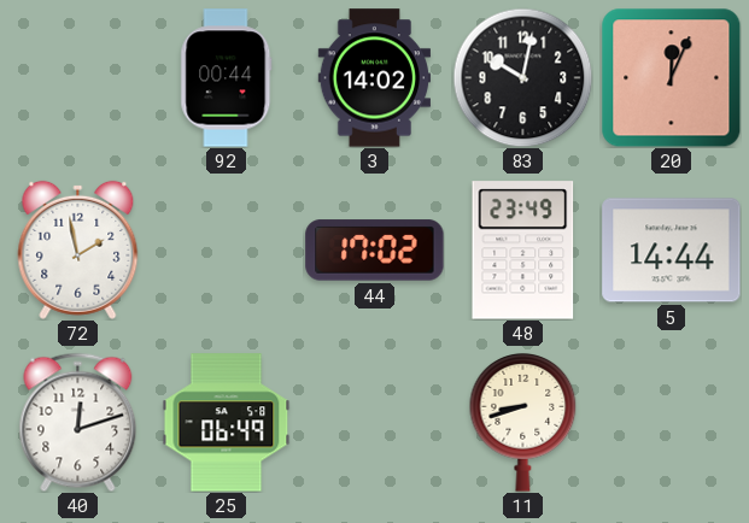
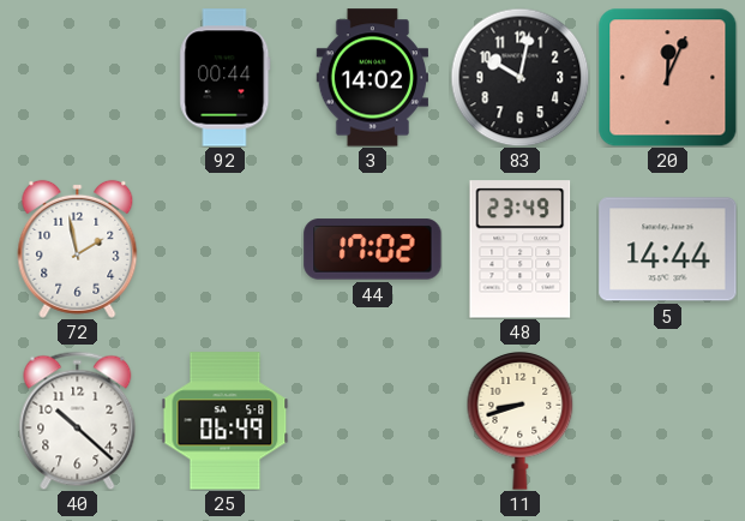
40: 12:12 -> 10:22
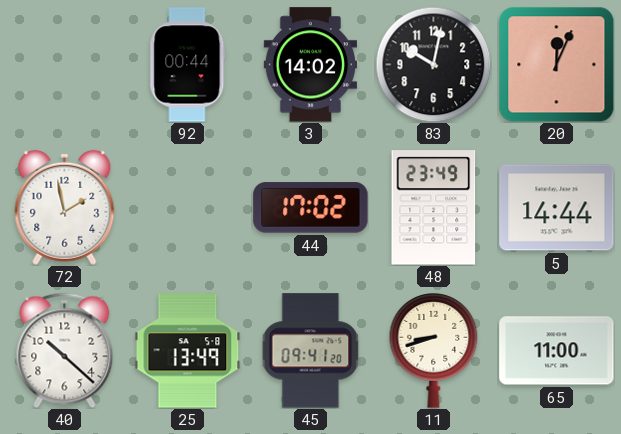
25: 06:49 -> 13:49
45: none -> 09:41
65: none -> 11:00
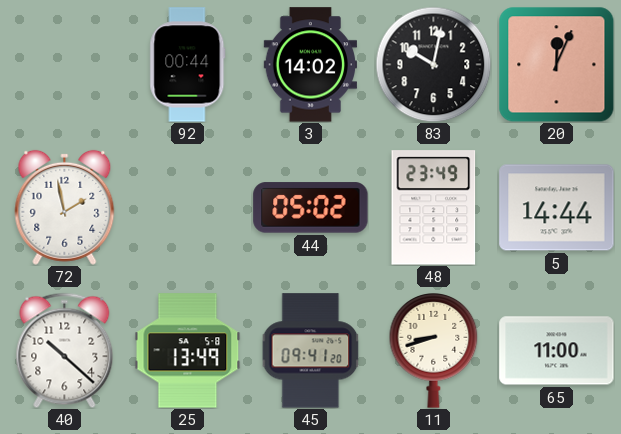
44: 17:02 -> 05:02
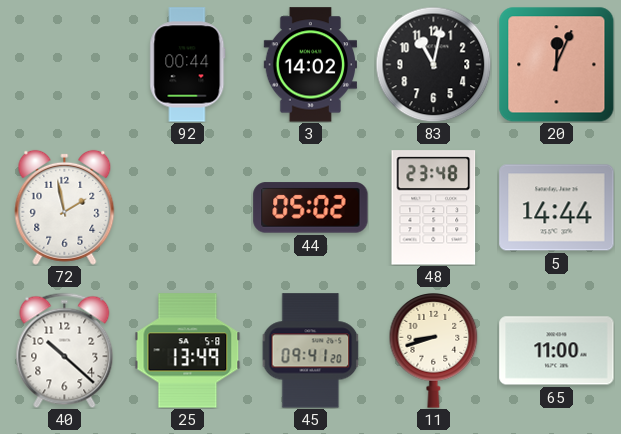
83: 10:02 -> 11:02
48: 23:49 -> 23:48
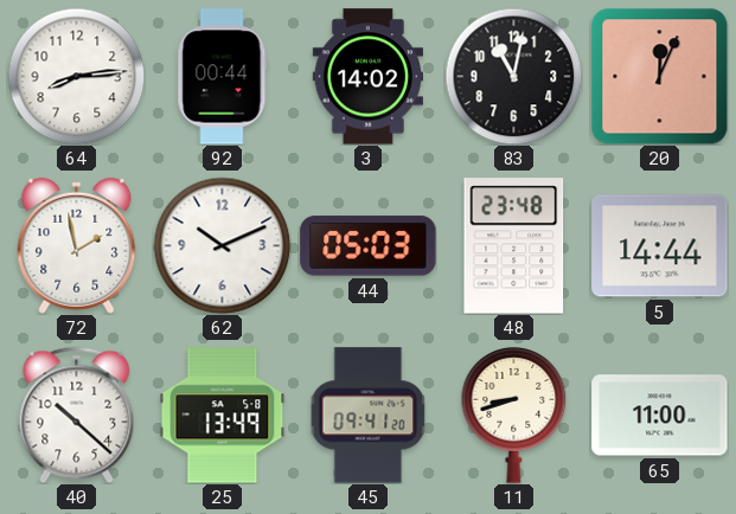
64: none -> 8:14
62: none -> 10:11
44: 05:02 -> 05:03
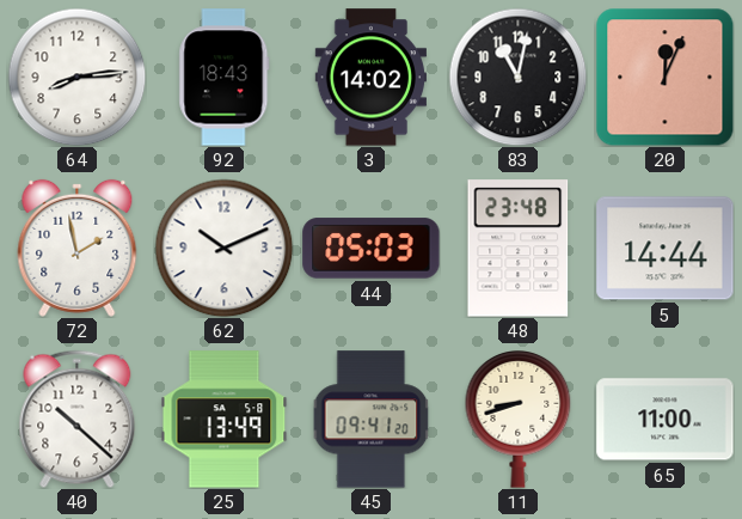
92: 00:44 -> 18:43
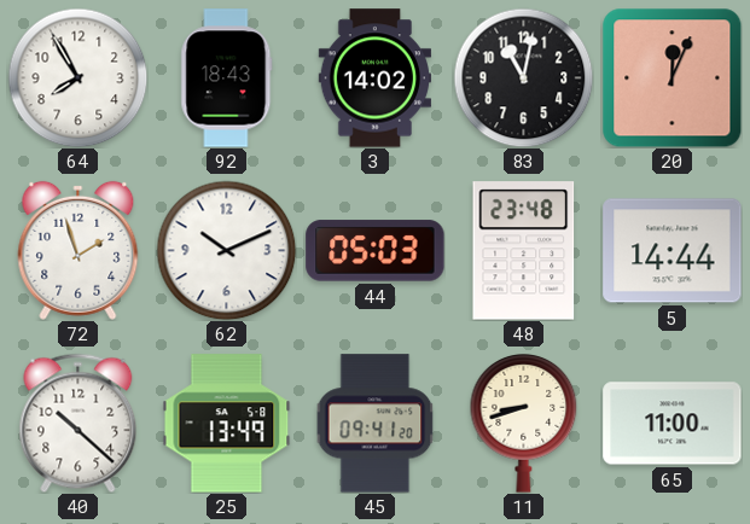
64: 8:14 -> 7:55
72: 1:58 -> 1:57
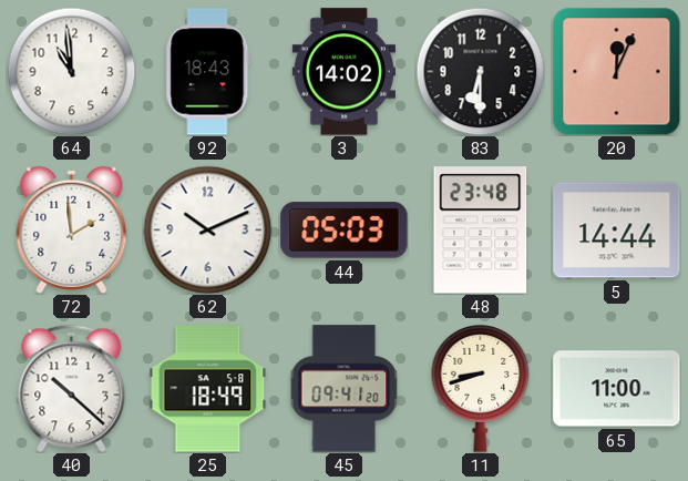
64: 7:55 -> 10:59
83: 11:02 -> 6:30
72: 1:57 -> 1:59
25: 13:49 -> 18:49
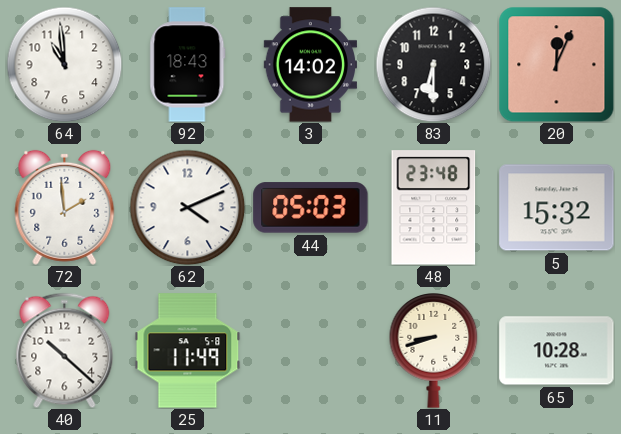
62: 10:11 -> 4:11
5: 14:44 -> 15:32
25: 18:49 -> 11:49
45: 09:41 -> none
65: 11:00 -> 10:28
